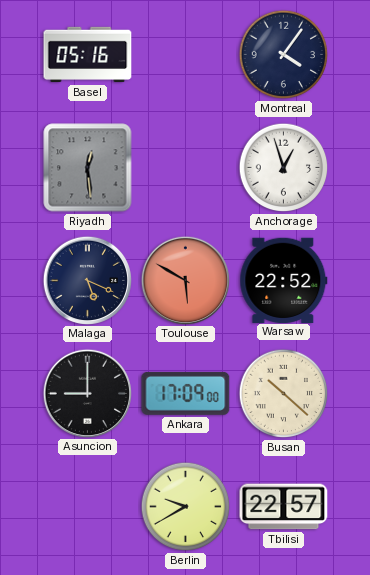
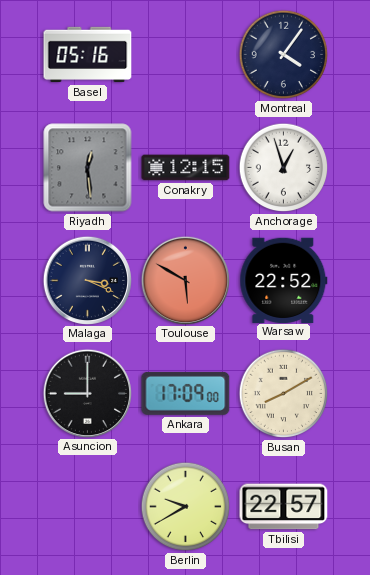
Conakry: none -> 12:15
Malaga: 5:19 -> 3:19
Busan: 10:22 -> 8:10
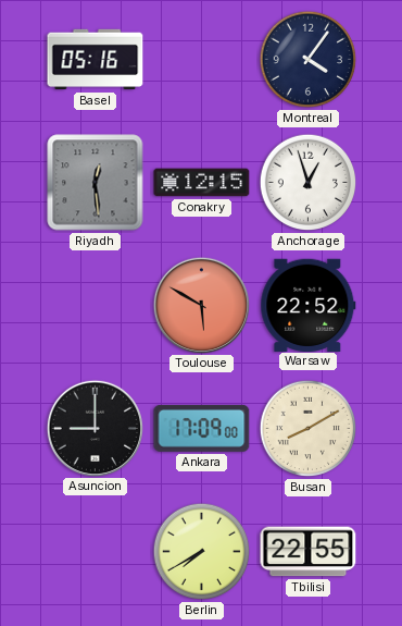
Malaga: 3:19 -> none
Berlin: 9:40 -> 7:40
Tbilisi: 22:57 -> 22:55
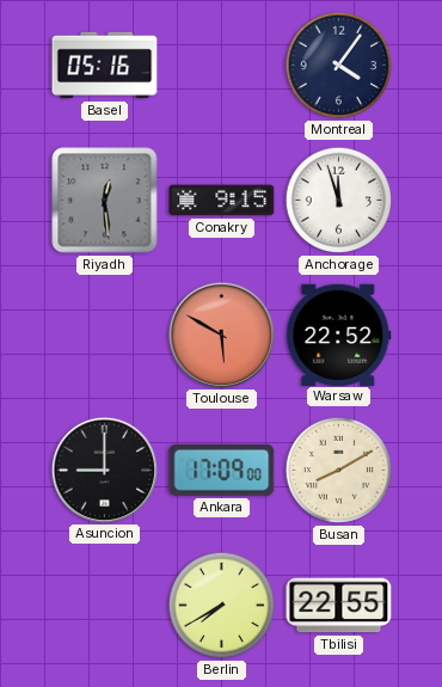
Conakry: 12:15 -> 9:15
Anchorage: 12:57 -> 11:57
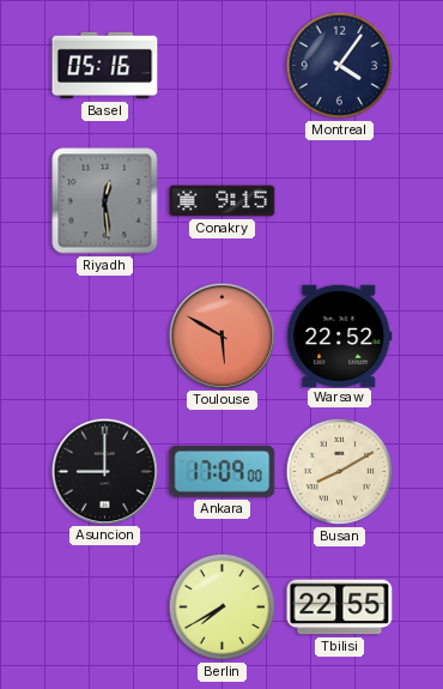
Anchorage: 11:57 -> none
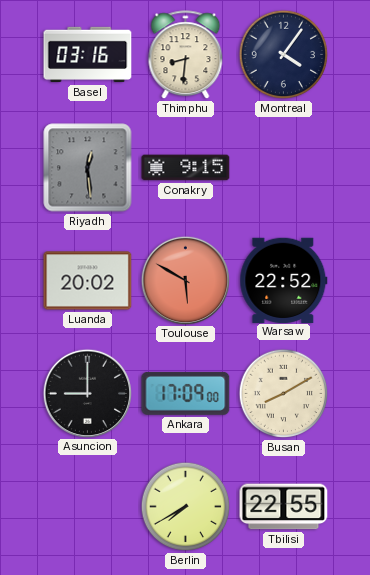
Basel: 05:16 -> 03:16
Thimphu: none -> 8:31
Luanda: none -> 20:02
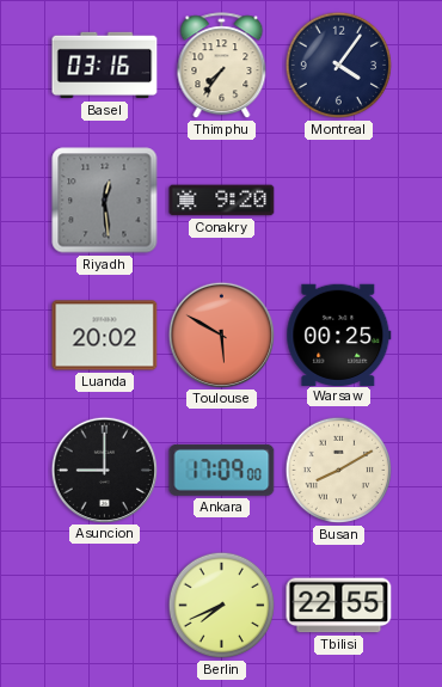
Thimphu: 8:31 -> 7:36
Conakry: 9:15 -> 9:20
Warsaw: 22:52 -> 00:25
Berlin: 7:40 -> 7:41
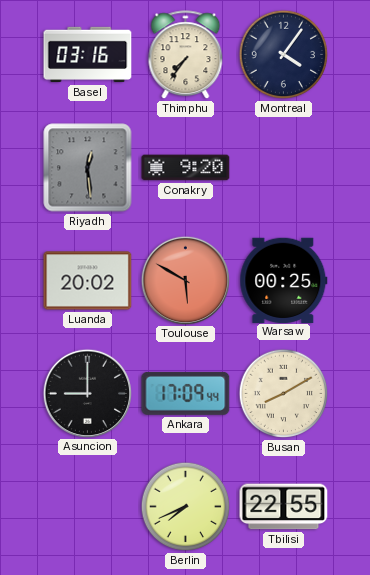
Ankara: 17:09:00 -> 17:09:44
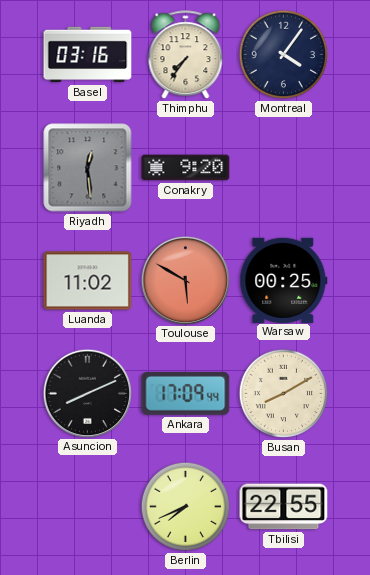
Luanda: 20:02 -> 11:02
Asuncion: 9:00 -> 8:11
